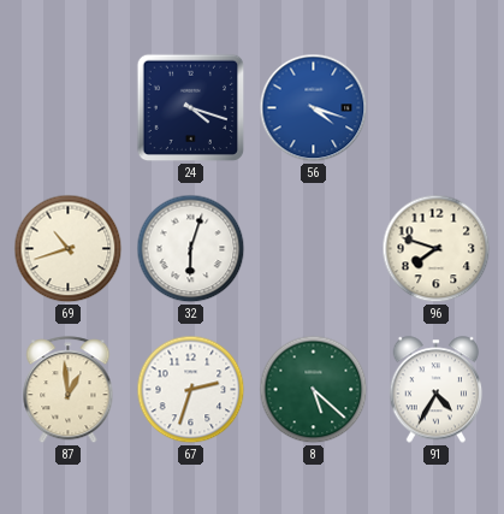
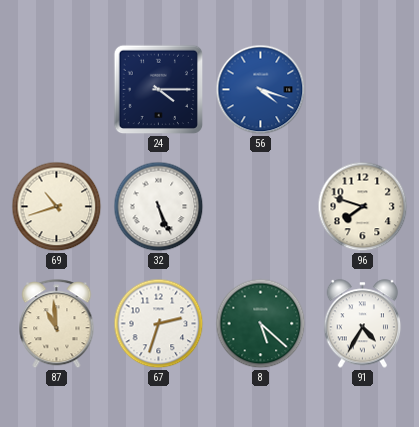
24: 4:18 -> 4:15
32: 6:03 -> 5:26
87: 12:59 -> 10:59
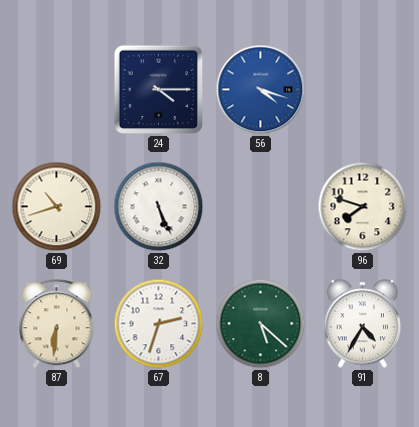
87: 10:59 -> 6:31
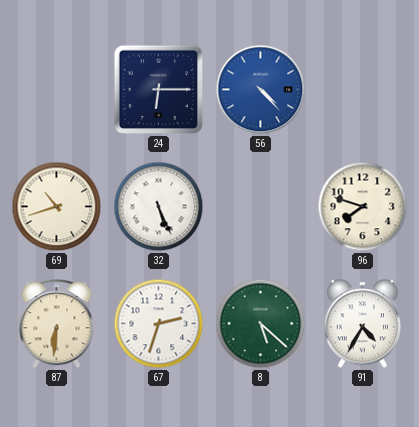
24: 4:15 -> 6:15
56: 4:18 -> 4:23
